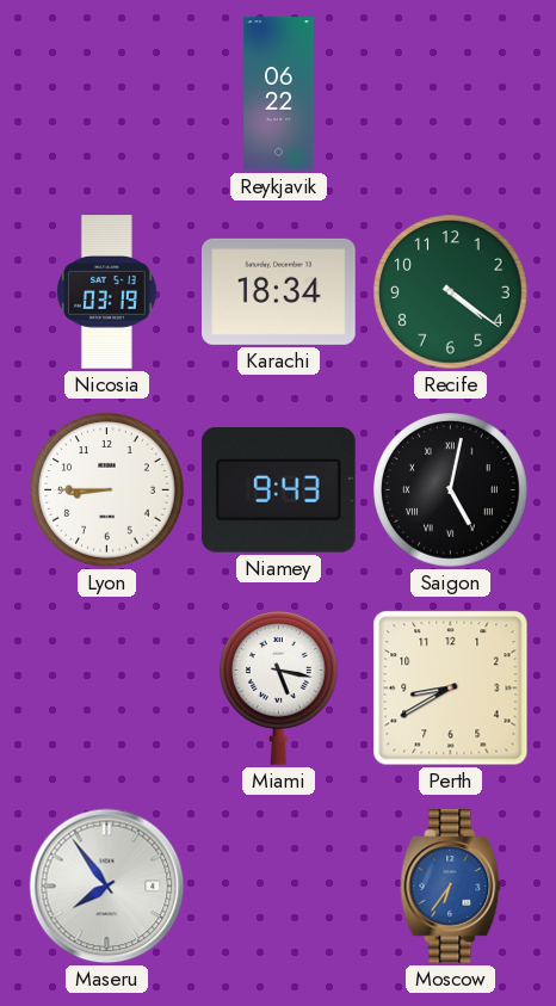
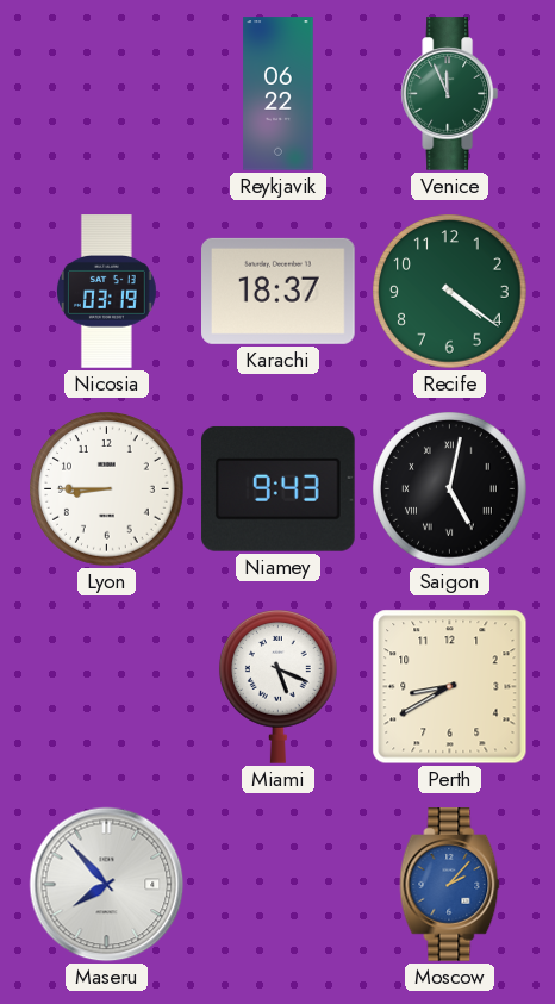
Venice: none -> 11:56
Karachi: 18:34 -> 18:37
Miami: 5:17 -> 5:19
Maseru: 7:54 -> 7:53
Moscow: 6:36 -> 2:07
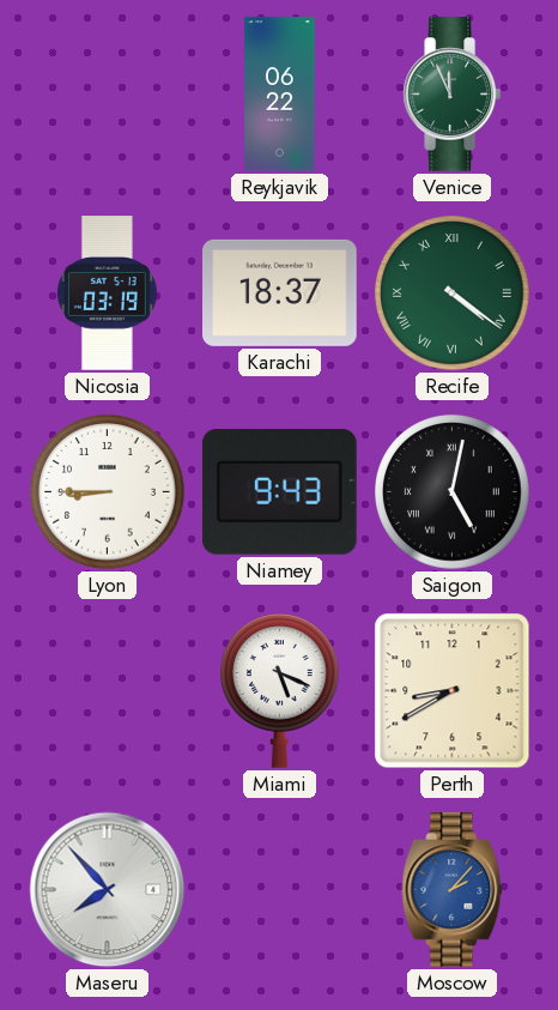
Recife numerals: Arabic -> Roman
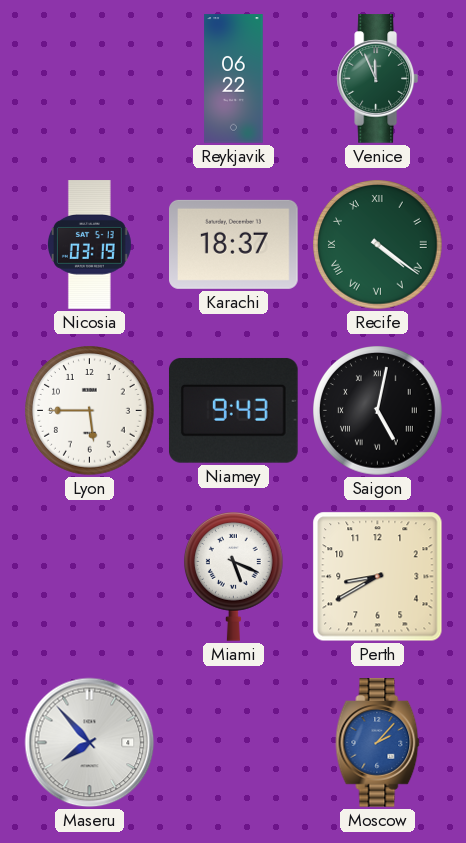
Lyon: 8:45 -> 5:45
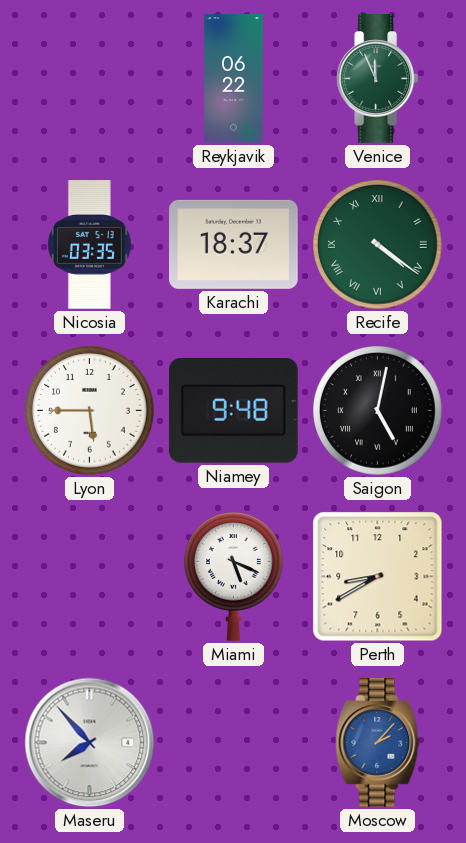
Nicosia: 03:19 -> 03:35
Niamey: 9:43 -> 9:48
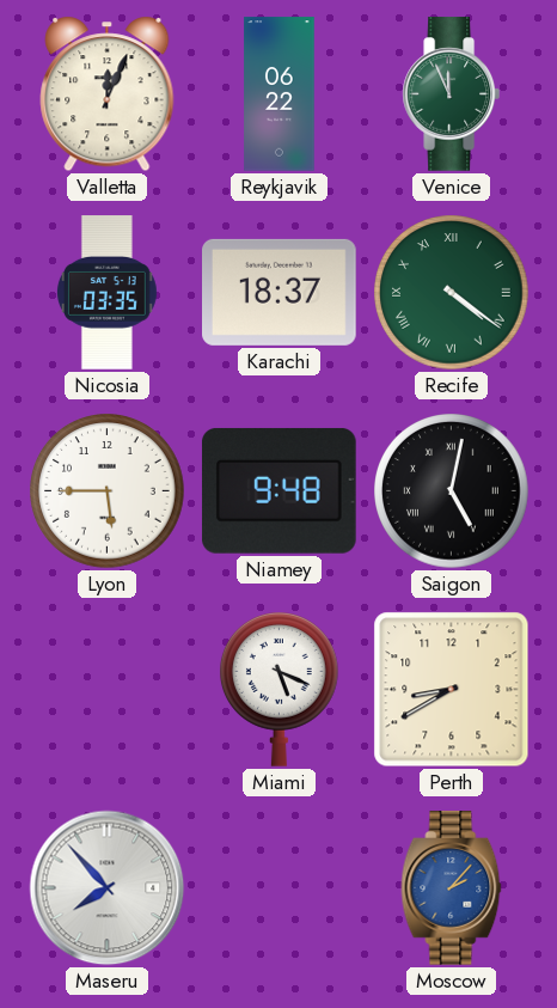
Valletta: none -> 12:04
